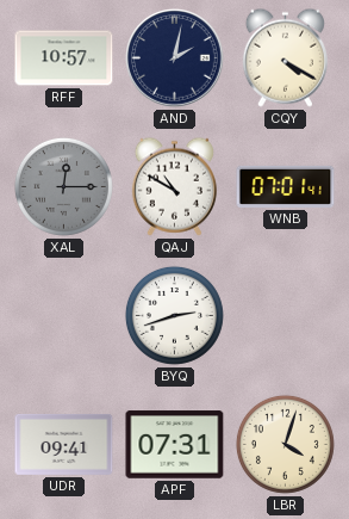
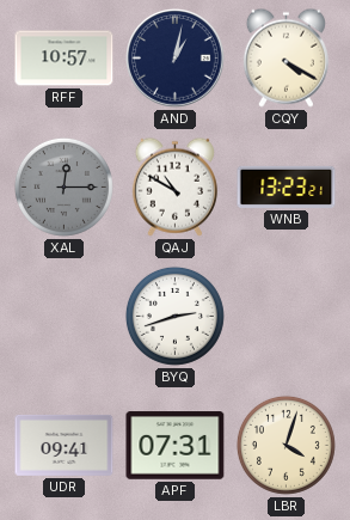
AND: 2:02 -> 1:02
WNB: 07:01 -> 13:23
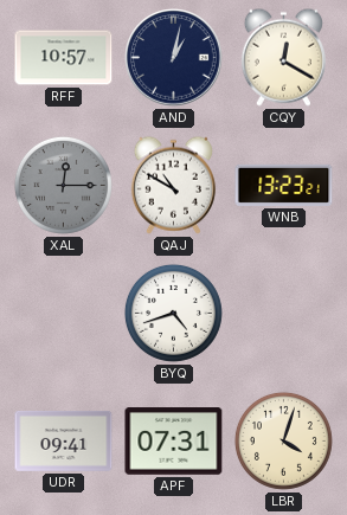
CQY: 4:20 -> 12:20
BYQ: 2:42 -> 4:42
